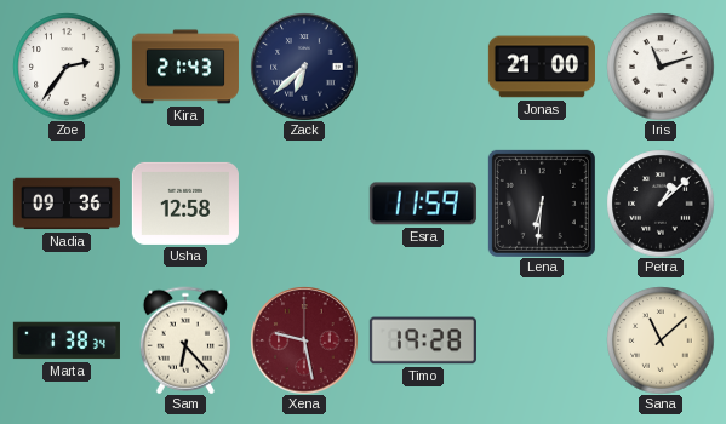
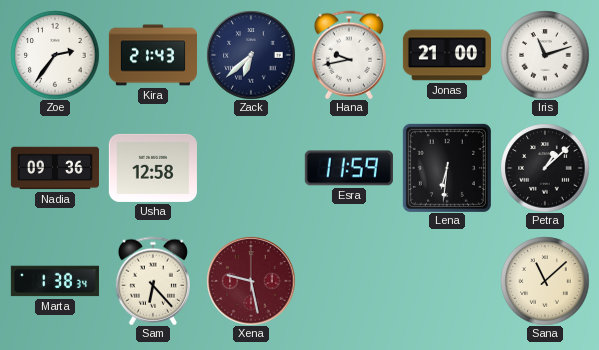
Hana: none -> 9:43
Timo: 19:28 -> none
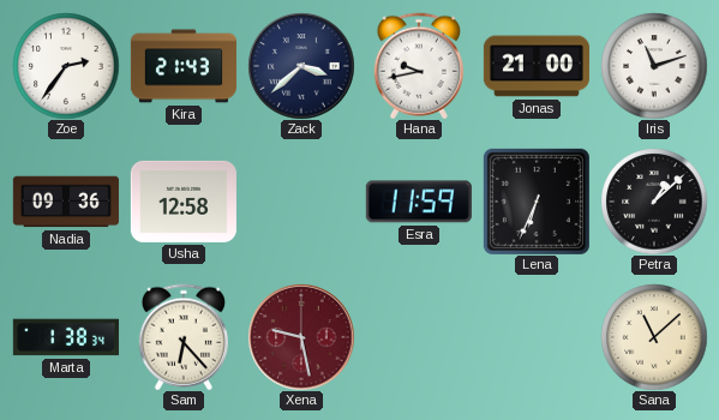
Zack: 6:38 -> 3:38
Lena: 6:31 -> 6:34
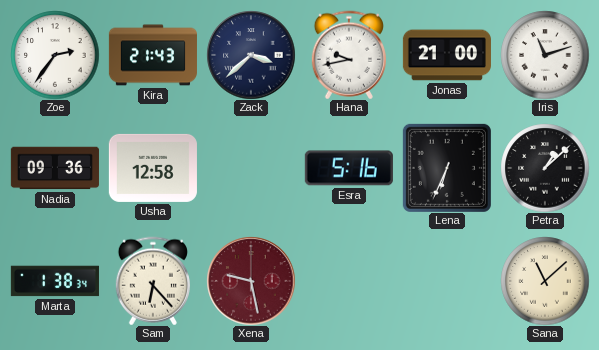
Esra: 11:59 -> 5:16
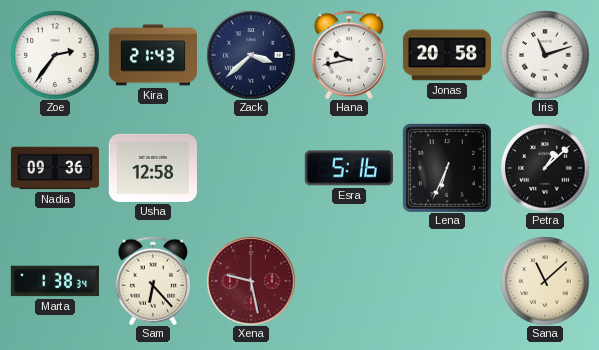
Jonas: 21:00 -> 20:58
